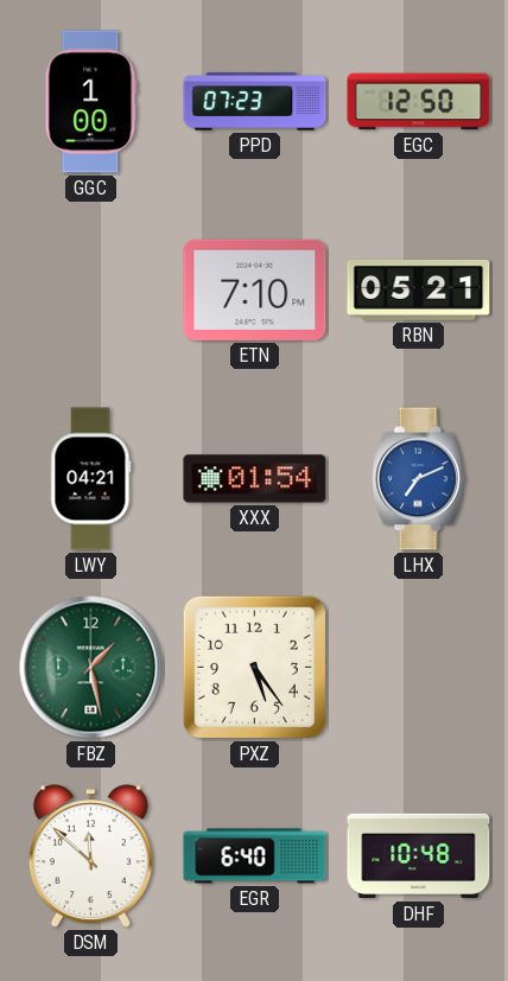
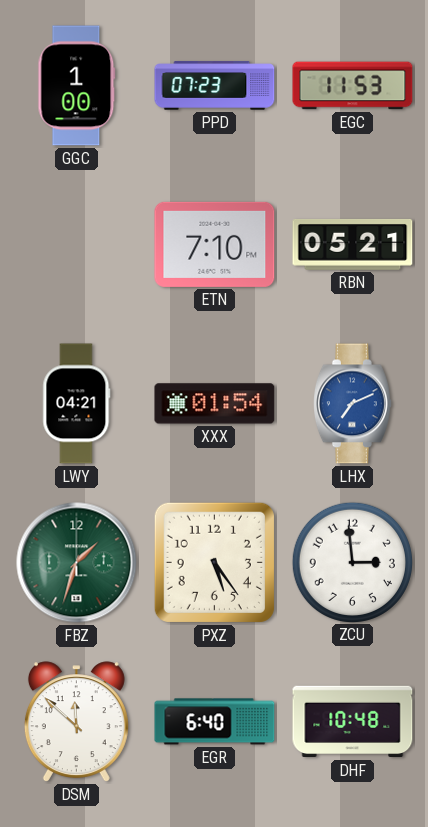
EGC: 12:50 -> 11:53
FBZ: 1:28 -> 1:33
ZCU: none -> 2:59
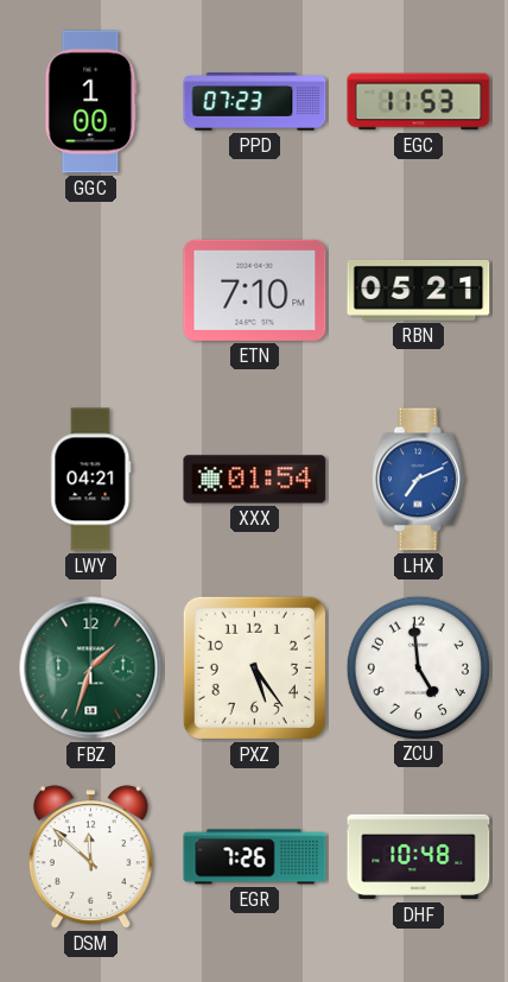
ZCU: 2:59 -> 4:59
EGR: 6:40 -> 7:26
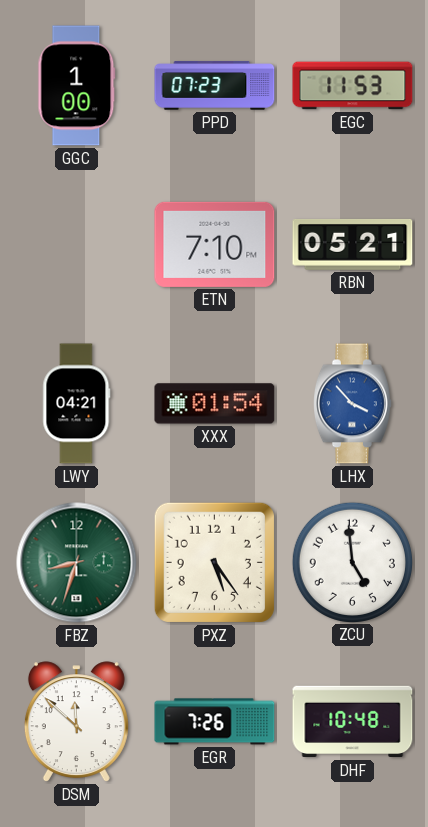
LHX: 7:11 -> 3:53
FBZ: 1:33 -> 8:33
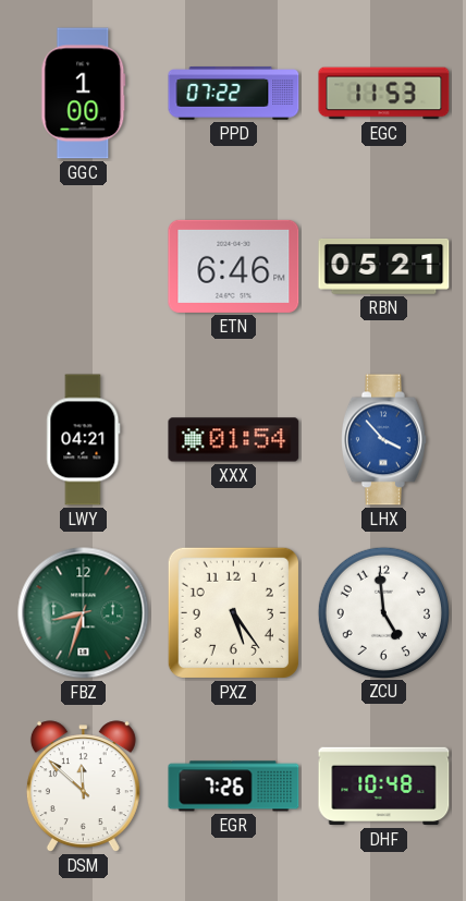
PPD: 07:23 -> 07:22
ETN: 7:10 -> 6:46
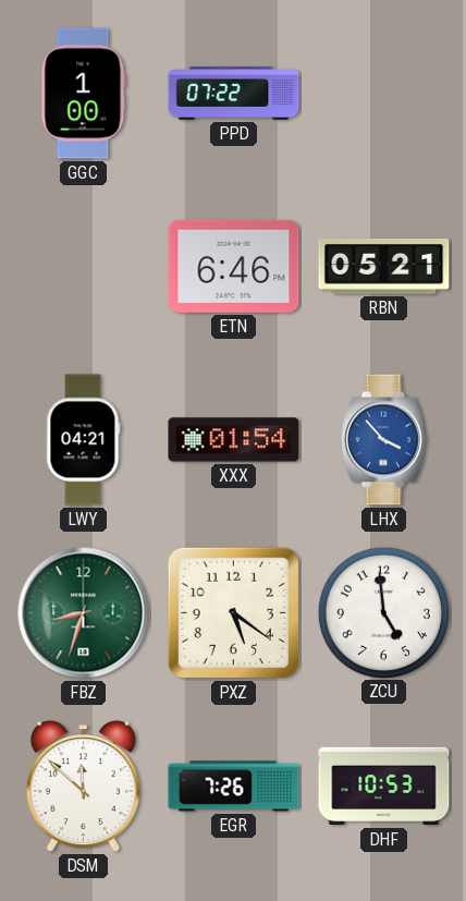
EGC: 11:53 -> none
PXZ: 5:24 -> 5:21
DHF: 10:48 -> 10:53
